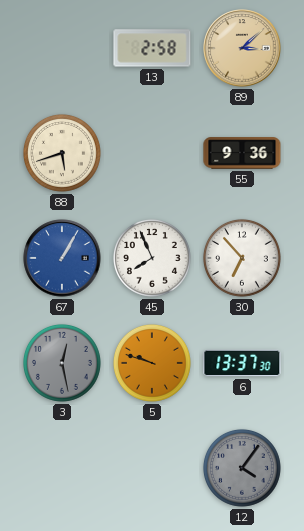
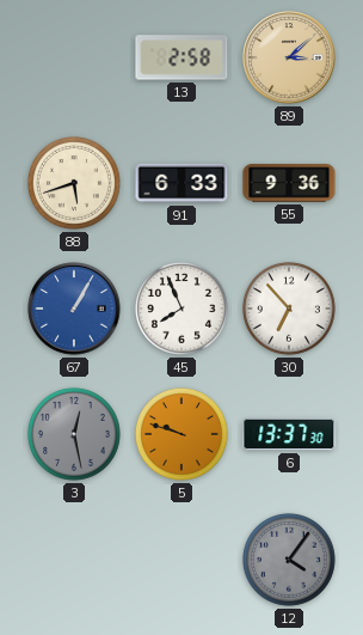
91: none -> 6:33
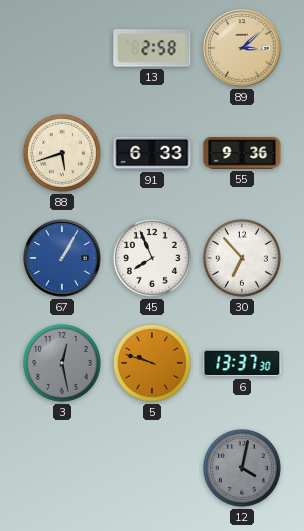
12: 4:06 -> 4:02
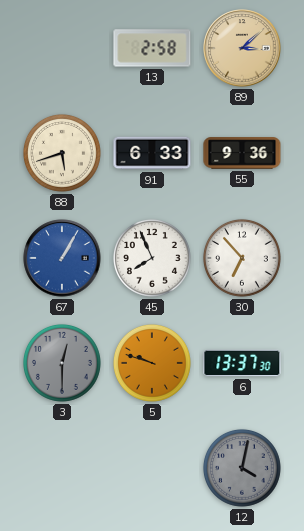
3: 12:28 -> 12:30
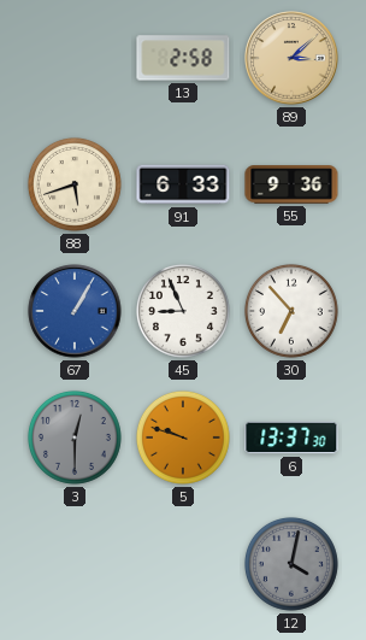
45: 7:56 -> 8:56
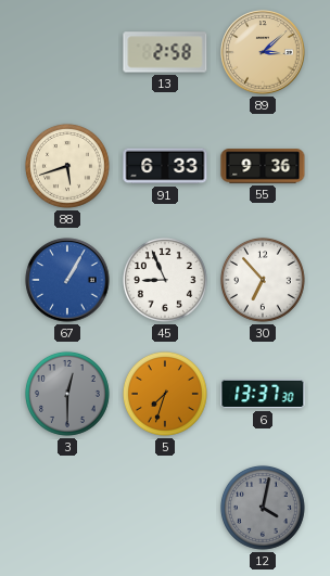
5: 9:48 -> 7:33
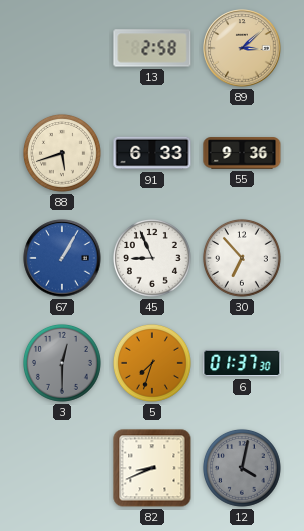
6: 13:37 -> 01:37
82: none -> 8:41
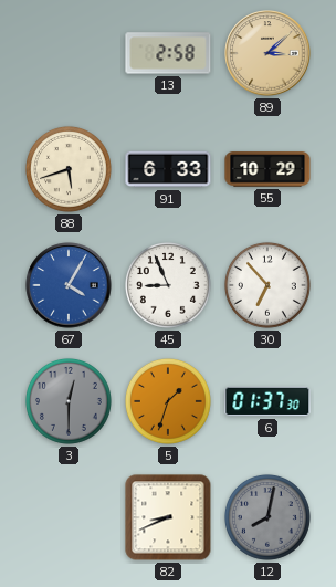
55: 9:36 -> 10:29
67: 1:05 -> 4:05
5: 7:33 -> 1:33
12: 4:02 -> 8:02
